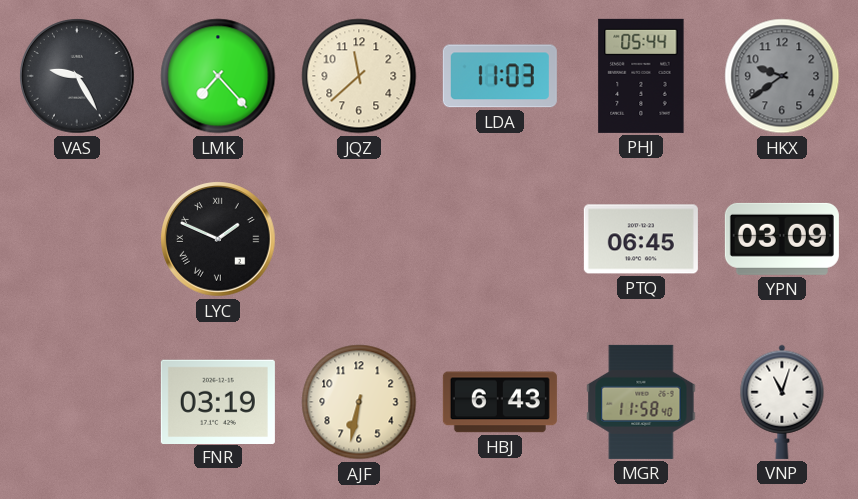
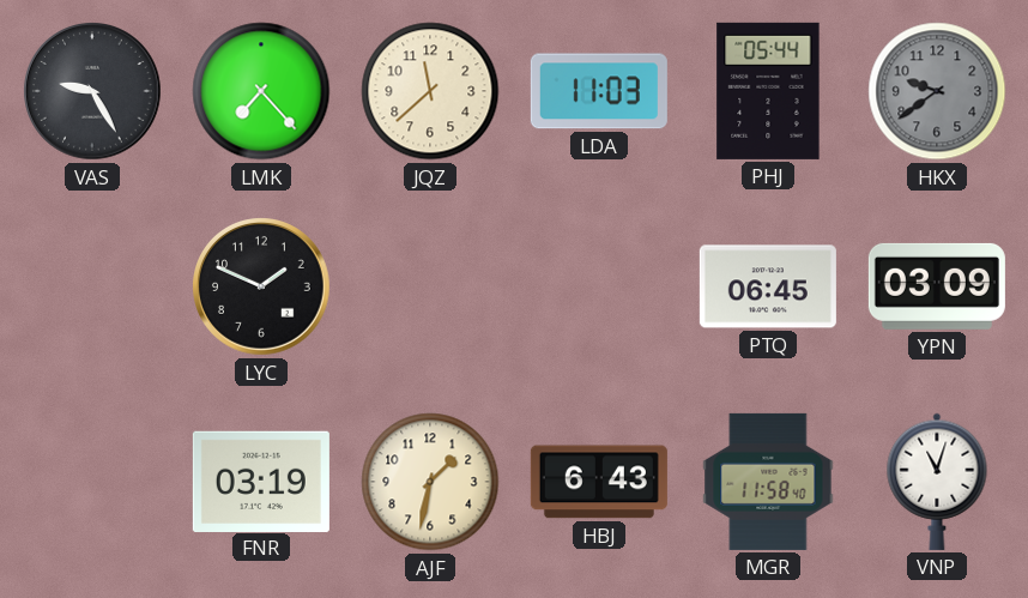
LYC numerals: Roman -> Arabic
AJF: 6:32 -> 1:32
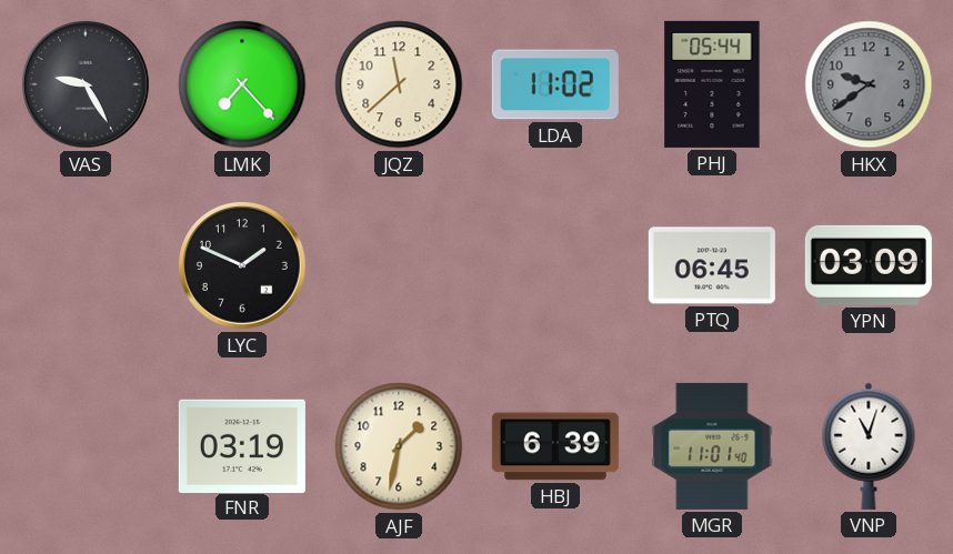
LDA: 11:03 -> 11:02
HBJ: 6:43 -> 6:39
MGR: 11:58 -> 11:01
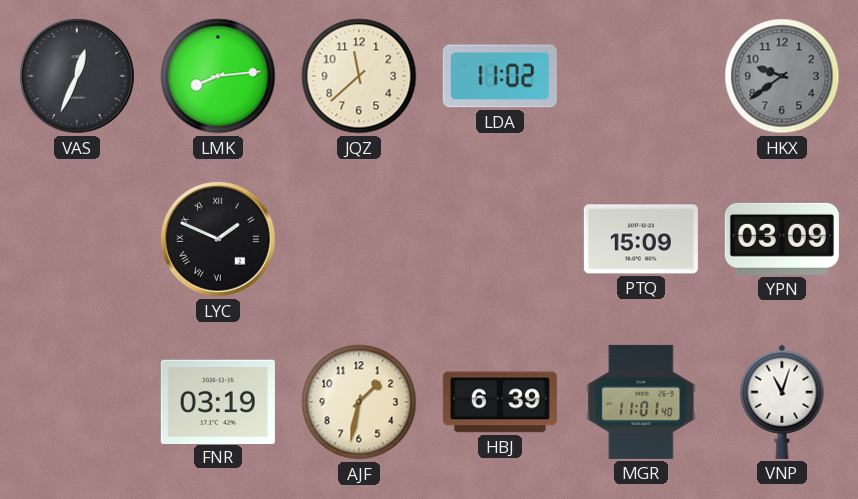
VAS: 9:25 -> 12:34
LMK: 7:23 -> 8:14
PHJ: 05:44 -> none
LYC numerals: Arabic -> Roman
PTQ: 06:45 -> 15:09
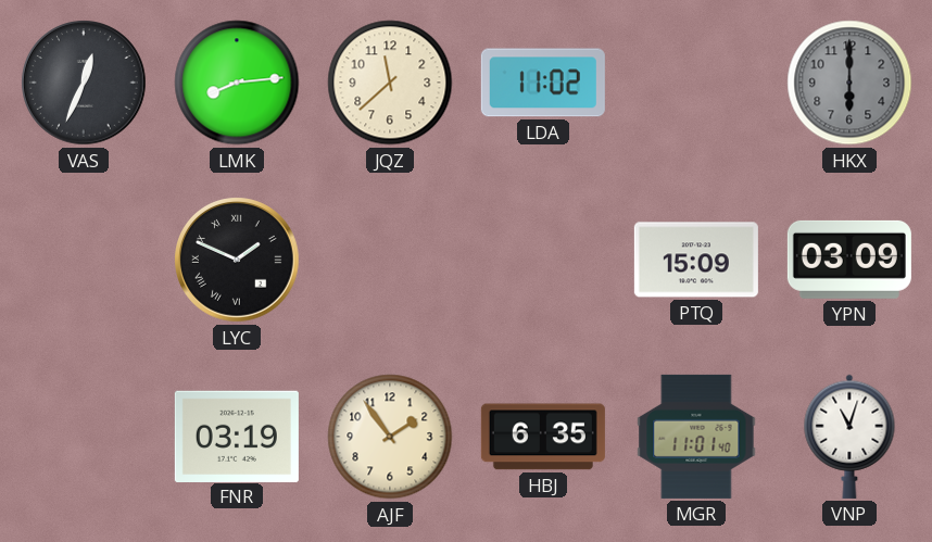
HKX: 9:39 -> 6:00
AJF: 1:32 -> 1:54
HBJ: 6:39 -> 6:35
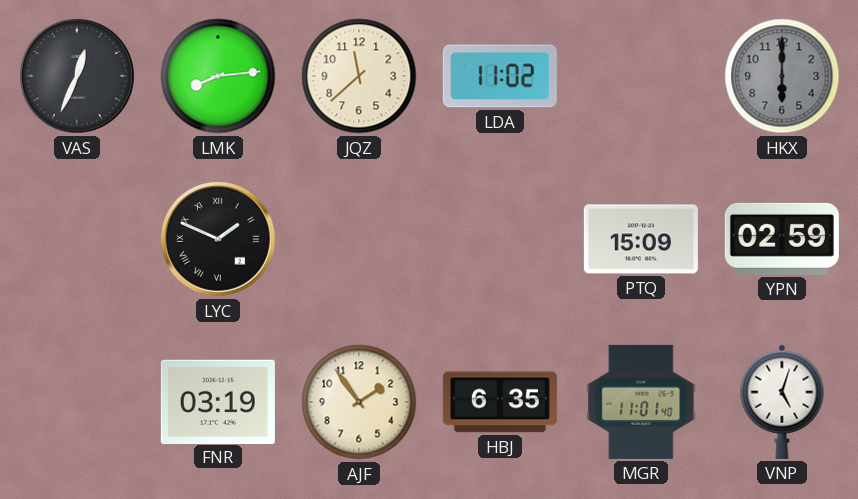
YPN: 03:09 -> 02:59
VNP: 11:03 -> 5:03
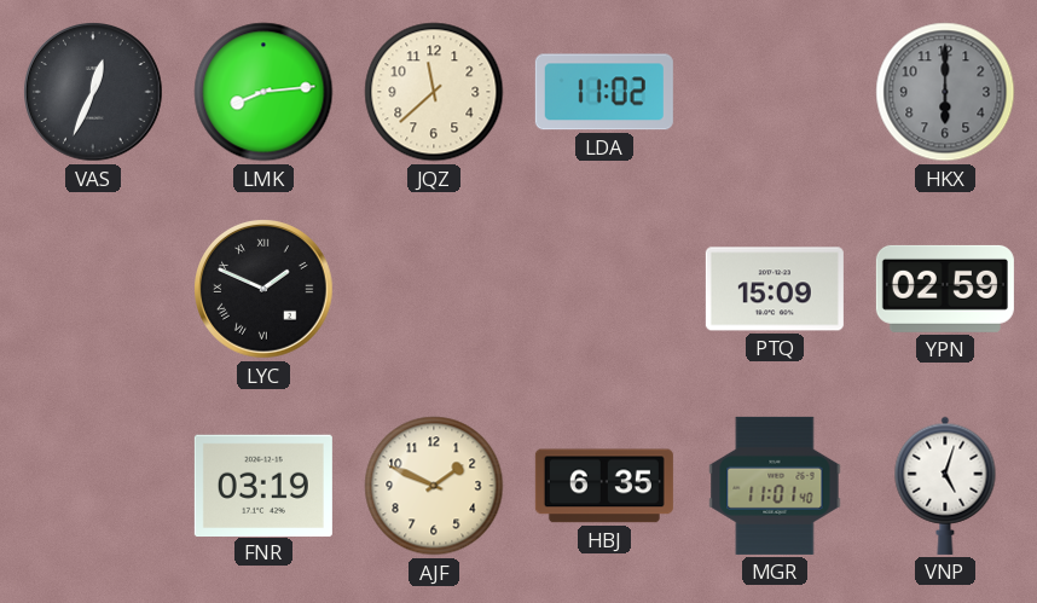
AJF: 1:54 -> 1:49
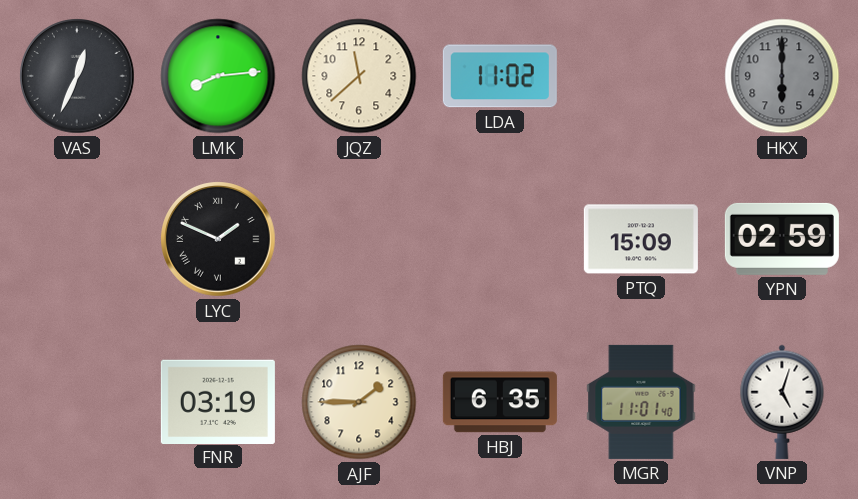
AJF: 1:49 -> 1:45
